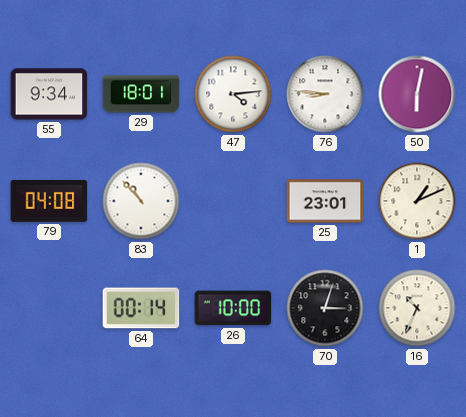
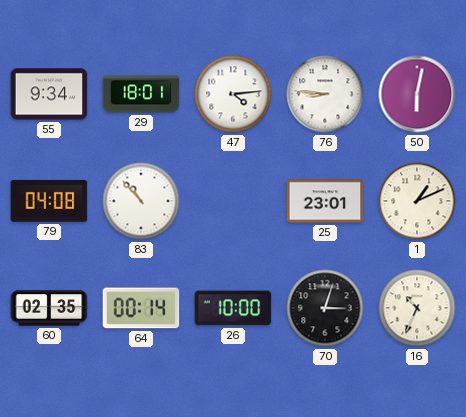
60: none -> 02:35
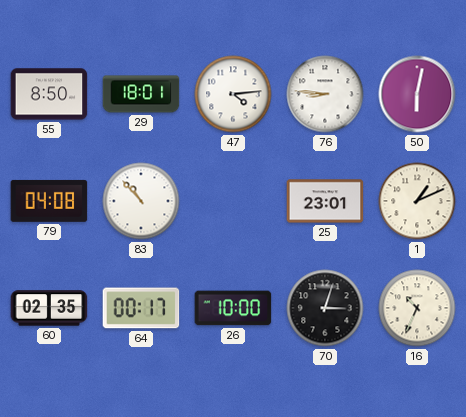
55: 9:34 -> 8:50
64: 00:14 -> 00:17
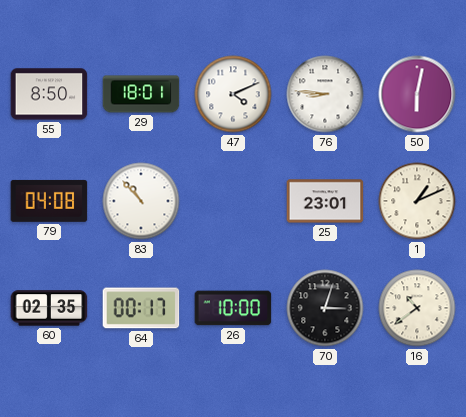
47: 4:14 -> 4:11
16: 10:34 -> 10:39
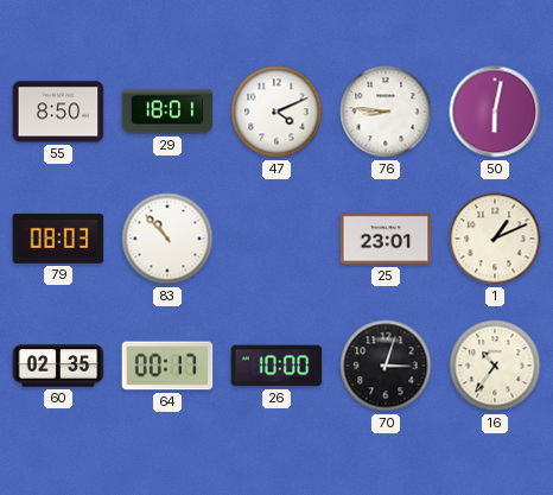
79: 04:08 -> 08:03
16: 10:39 -> 10:36
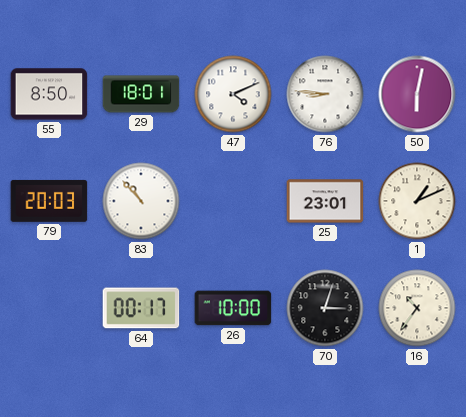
79: 08:03 -> 20:03
60: 02:35 -> none
